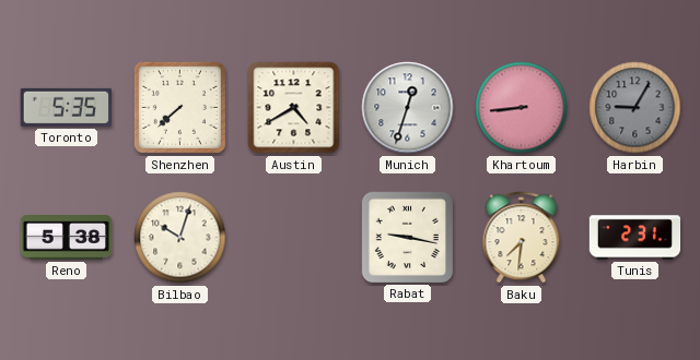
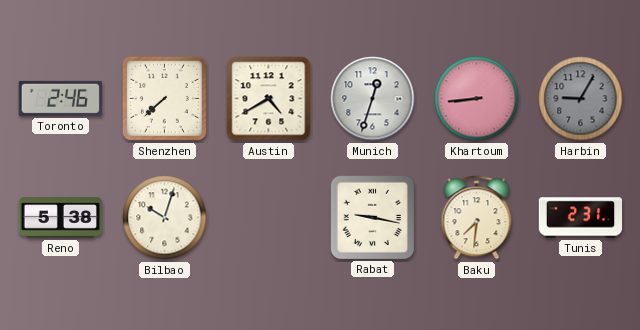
Toronto: 5:35 -> 2:46
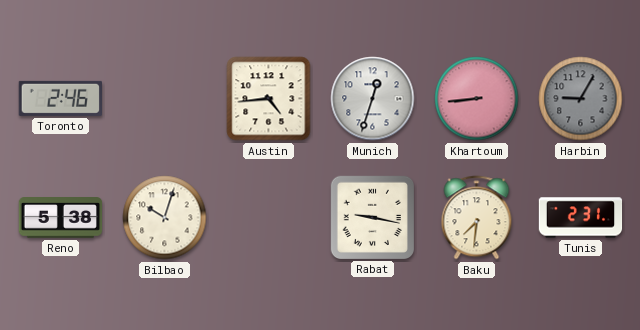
Shenzhen: 7:38 -> none
Austin: 4:40 -> 4:44
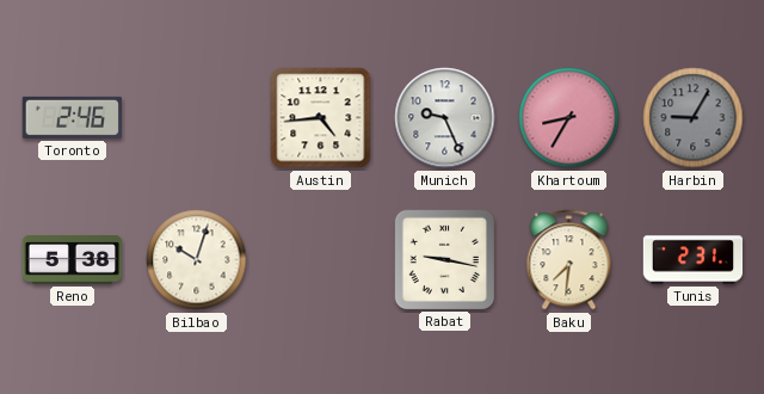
Munich: 12:33 -> 9:26
Khartoum: 8:44 -> 8:35
